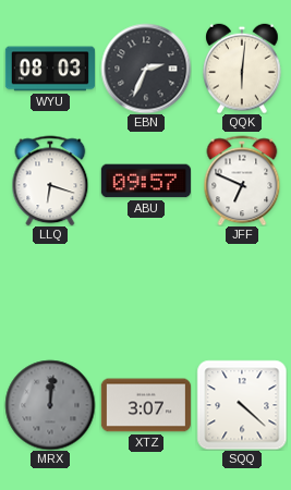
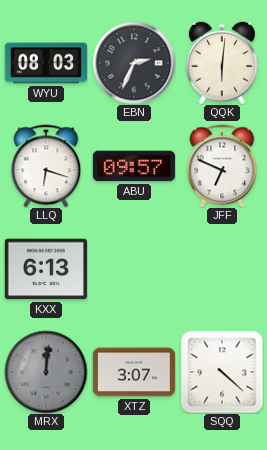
KXX: none -> 6:13
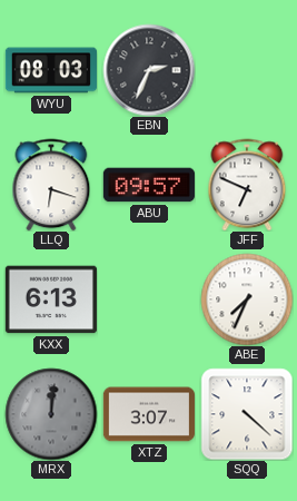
QQK: 6:01 -> none
ABE: none -> 7:34
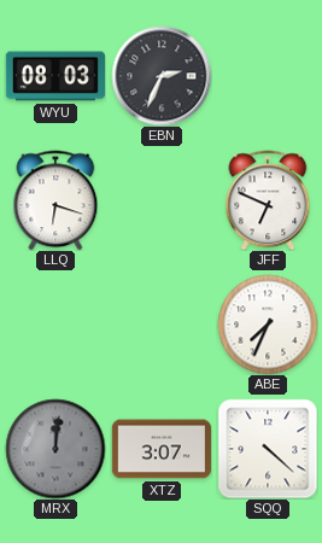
ABU: 09:57 -> none
KXX: 6:13 -> none
